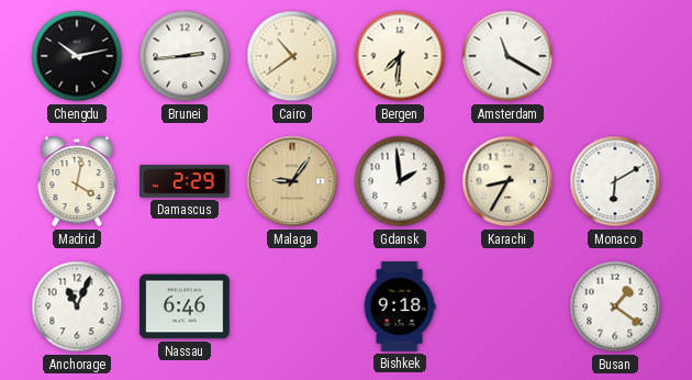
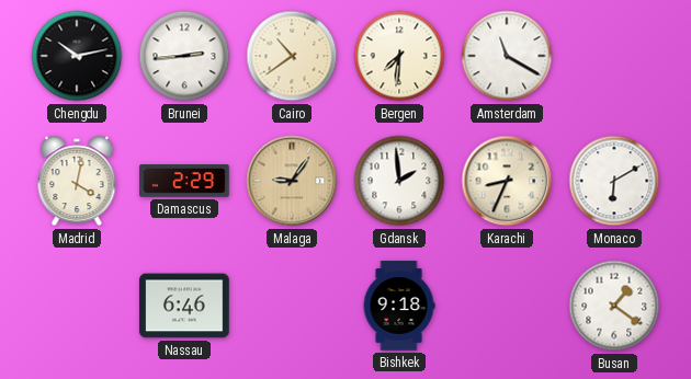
Karachi: 8:35 -> 8:34
Anchorage: 11:04 -> none
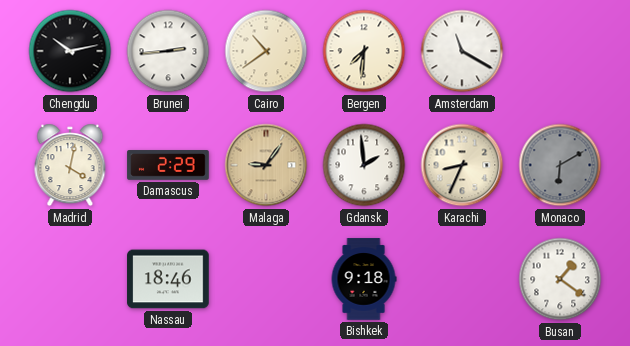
Monaco dial: white -> grey
Nassau: 6:46 -> 18:46
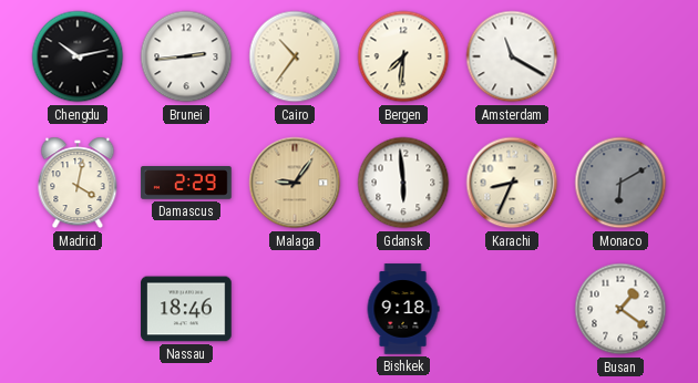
Cairo: 10:39 -> 10:36
Gdansk: 1:59 -> 5:59
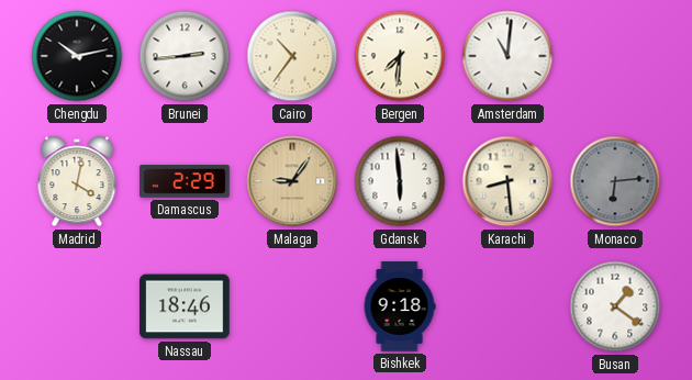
Amsterdam: 11:20 -> 11:01
Karachi: 8:34 -> 8:29
Monaco: 6:10 -> 6:14
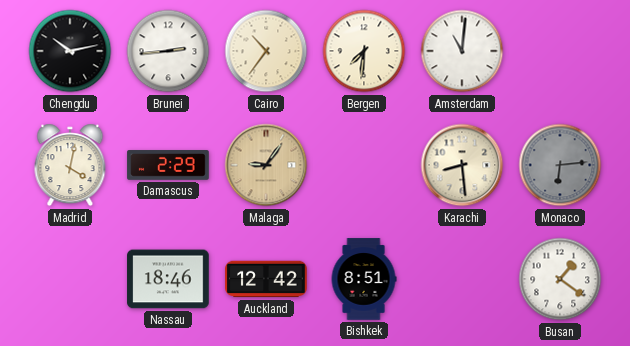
Gdansk: 5:59 -> none
Auckland: none -> 12:42
Bishkek: 9:18 -> 8:51
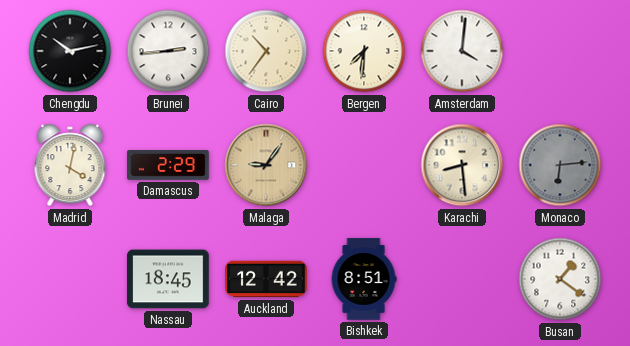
Amsterdam: 11:01 -> 4:01
Nassau: 18:46 -> 18:45
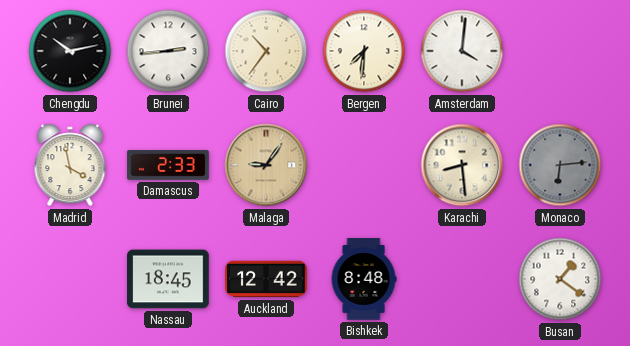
Madrid: 4:02 -> 3:58
Damascus: 2:29 -> 2:33
Bishkek: 8:51 -> 8:48
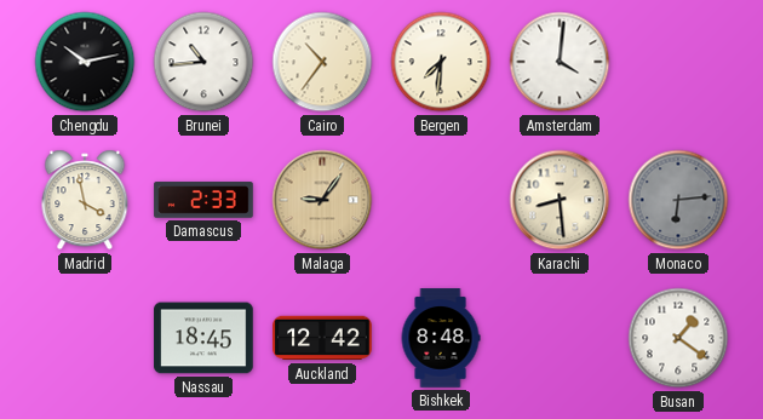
Brunei: 2:44 -> 10:44
